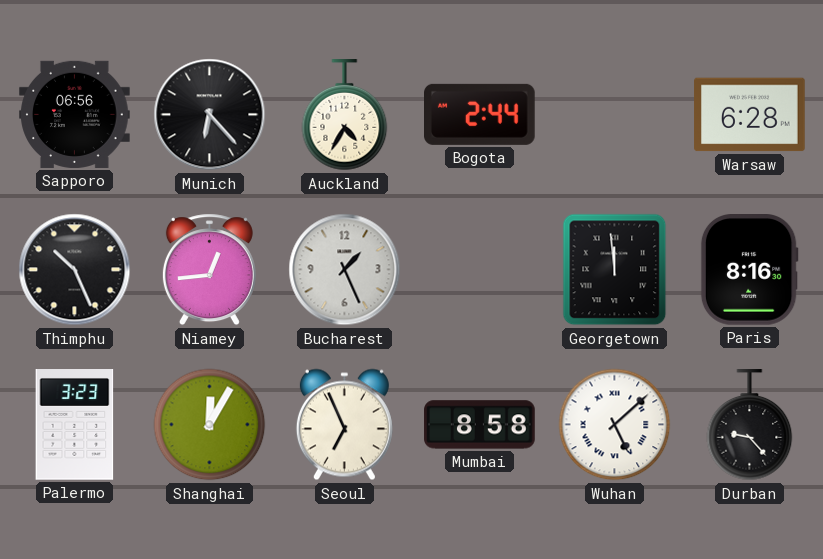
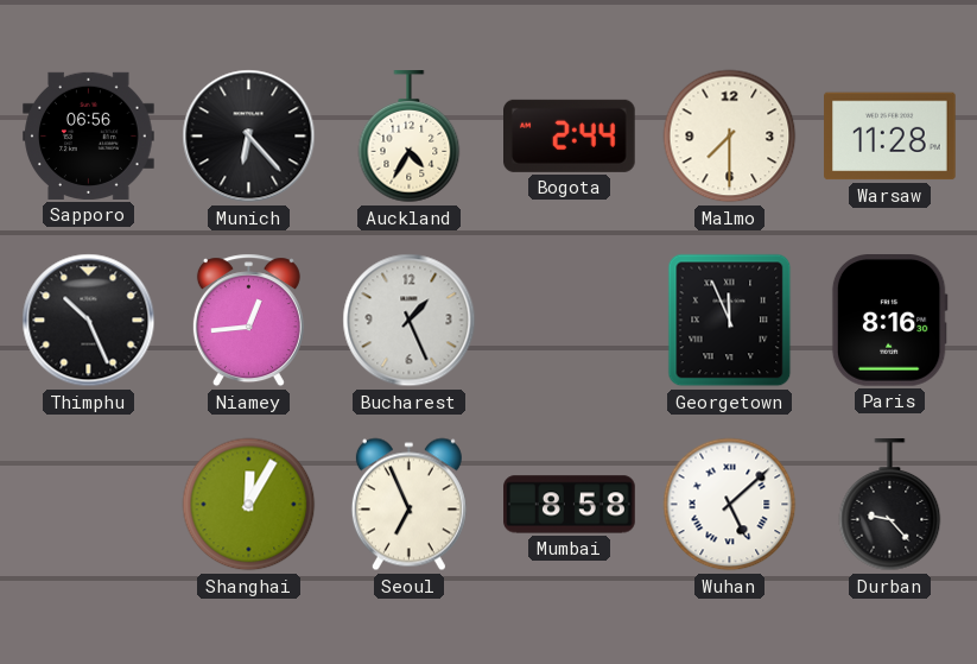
Malmo: none -> 7:30
Warsaw: 6:28 -> 11:28
Georgetown: 11:59 -> 11:56
Palermo: 3:23 -> none
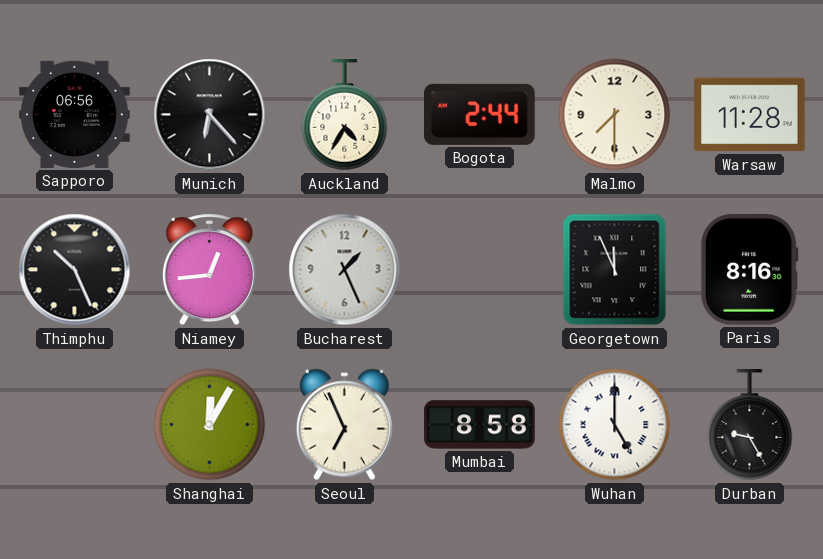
Wuhan: 5:08 -> 5:00
Durban: 9:23 -> 9:25
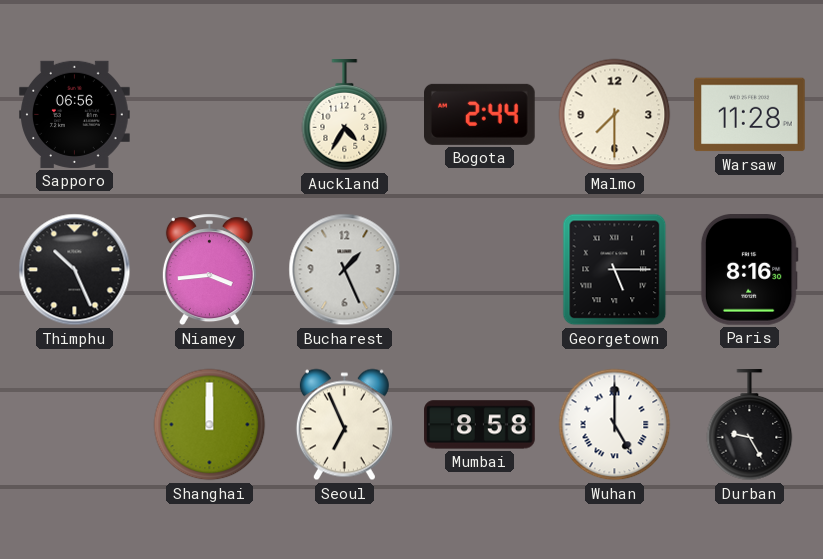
Munich: 6:23 -> none
Niamey: 12:44 -> 3:44
Georgetown: 11:56 -> 5:15
Shanghai: 12:05 -> 12:00
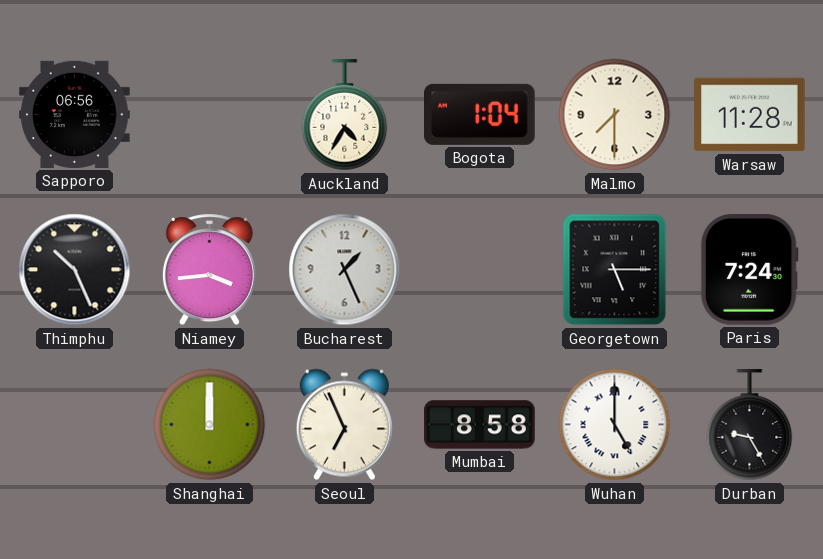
Bogota: 2:44 -> 1:04
Paris: 8:16 -> 7:24
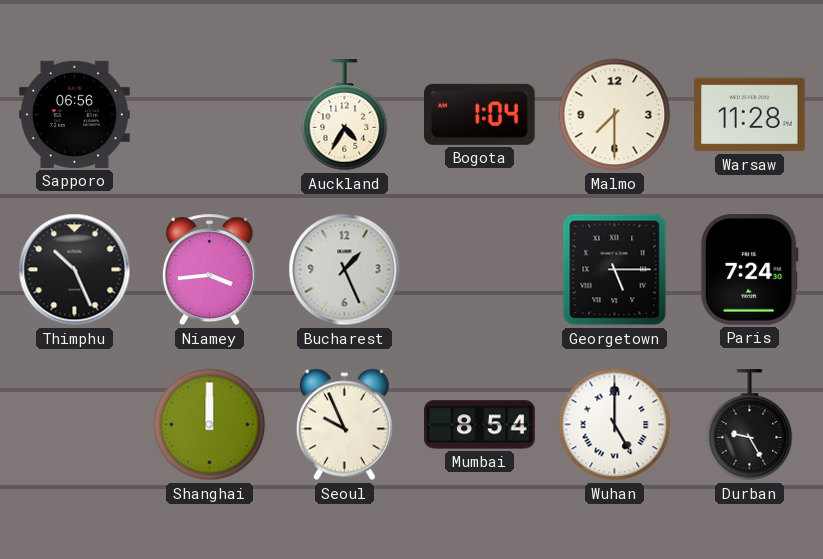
Seoul: 6:56 -> 9:56
Mumbai: 8:58 -> 8:54
